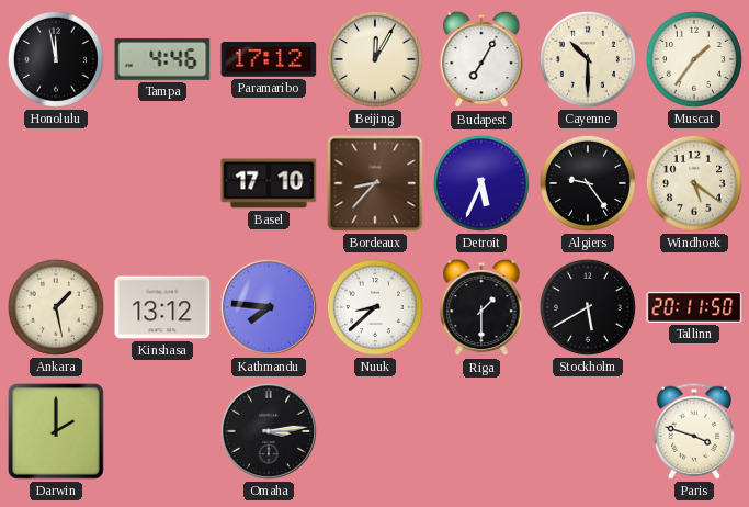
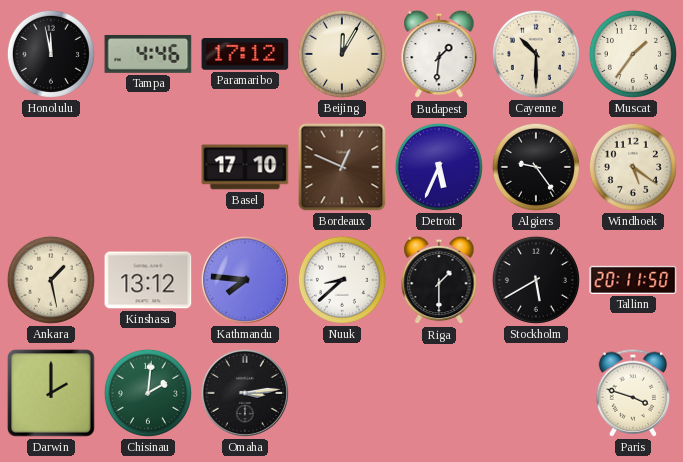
Budapest: 7:05 -> 1:31
Bordeaux: 8:37 -> 12:49
Chisinau: none -> 2:01
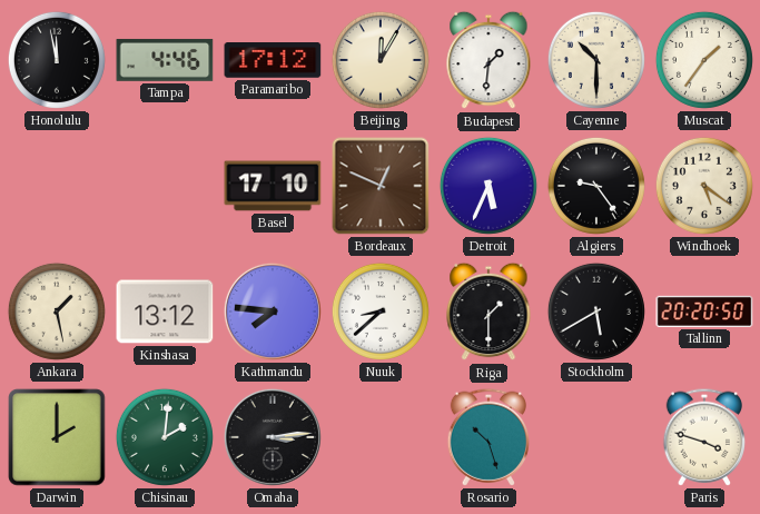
Tallinn: 20:11 -> 20:20
Rosario: none -> 10:27
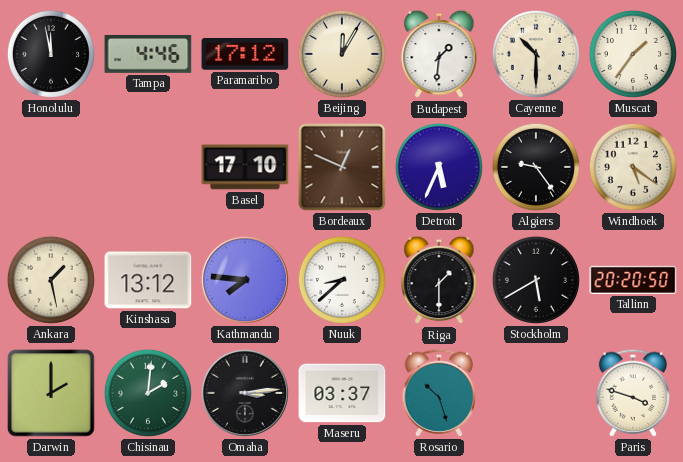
Maseru: none -> 03:37
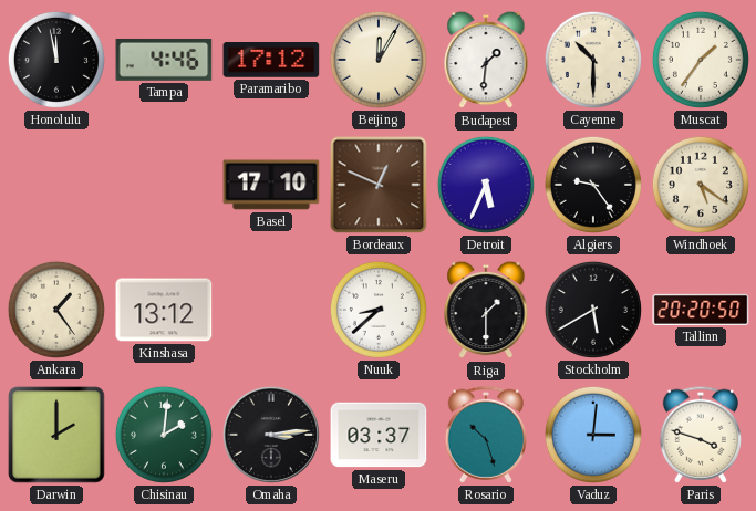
Ankara: 1:28 -> 1:24
Kathmandu: 7:46 -> none
Vaduz: none -> 3:01
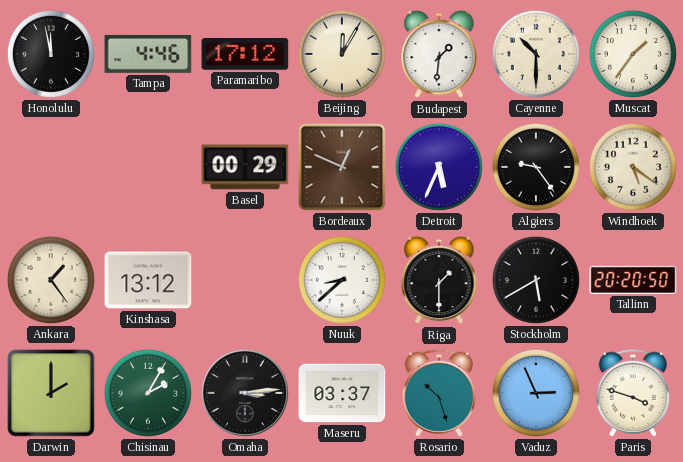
Basel: 17:10 -> 00:29
Chisinau: 2:01 -> 2:05
Vaduz: 3:01 -> 2:56
